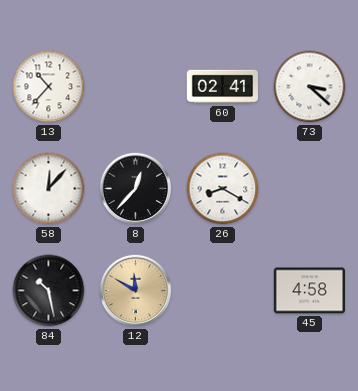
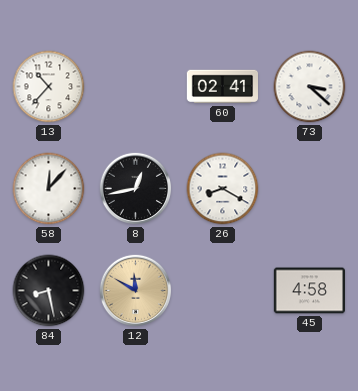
8: 12:37 -> 12:43
84: 10:28 -> 8:28
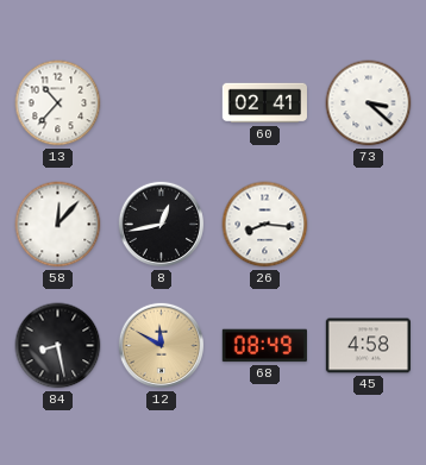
26: 8:20 -> 8:16
68: none -> 08:49
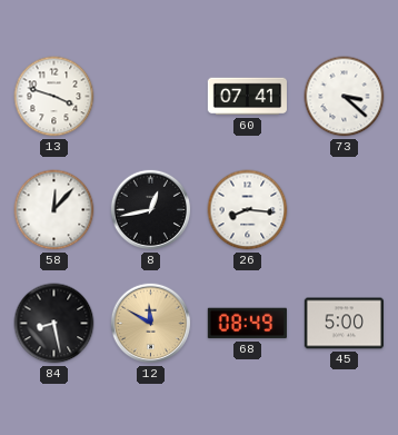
13: 10:37 -> 3:48
60: 02:41 -> 07:41
45: 4:58 -> 5:00
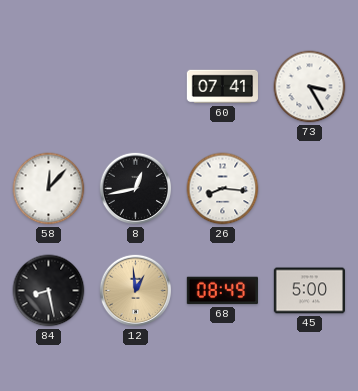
13: 3:48 -> none
73: 3:22 -> 3:25
12: 11:50 -> 12:59
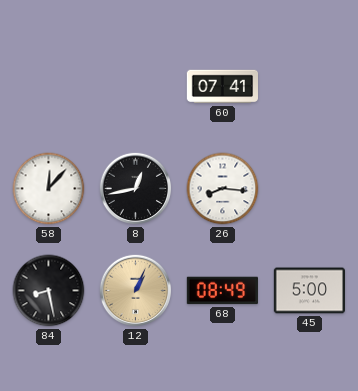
73: 3:25 -> none
12: 12:59 -> 1:04
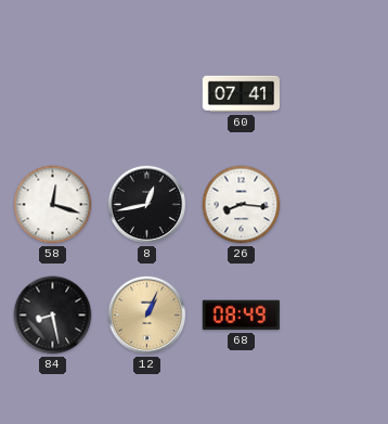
58: 12:07 -> 12:18
45: 5:00 -> none
